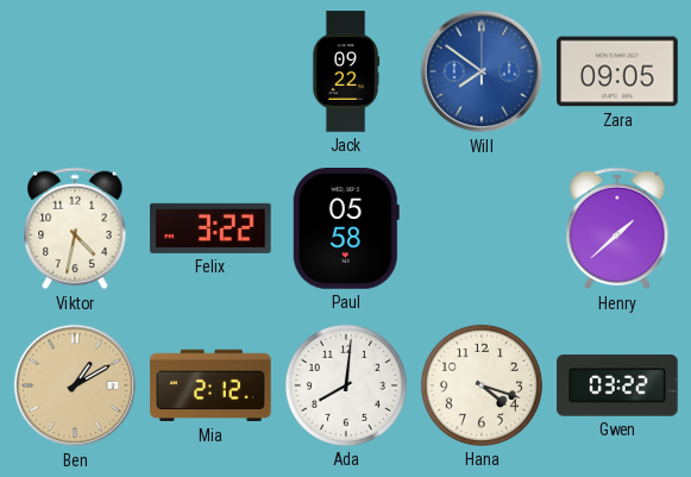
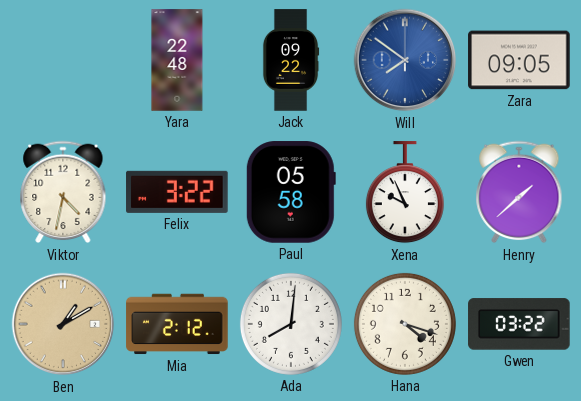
Yara: none -> 22:48
Xena: none -> 9:56
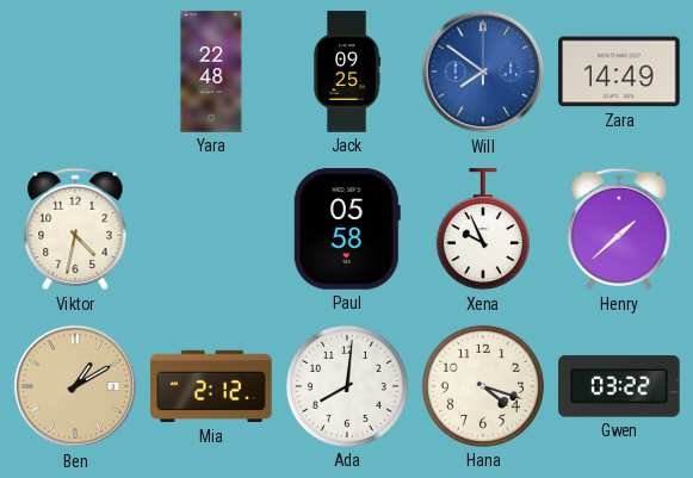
Jack: 09:22 -> 09:25
Zara: 09:05 -> 14:49
Felix: 3:22 -> none
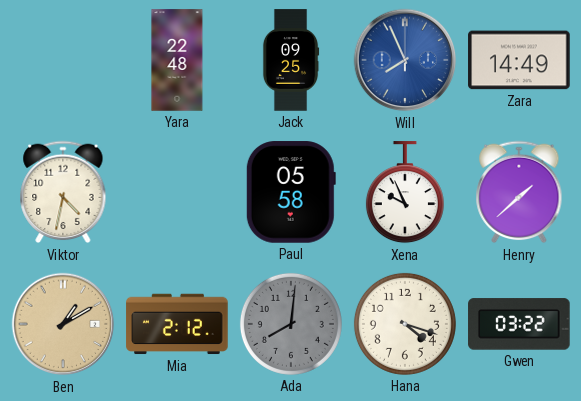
Will: 7:51 -> 7:56
Ada dial: white -> grey
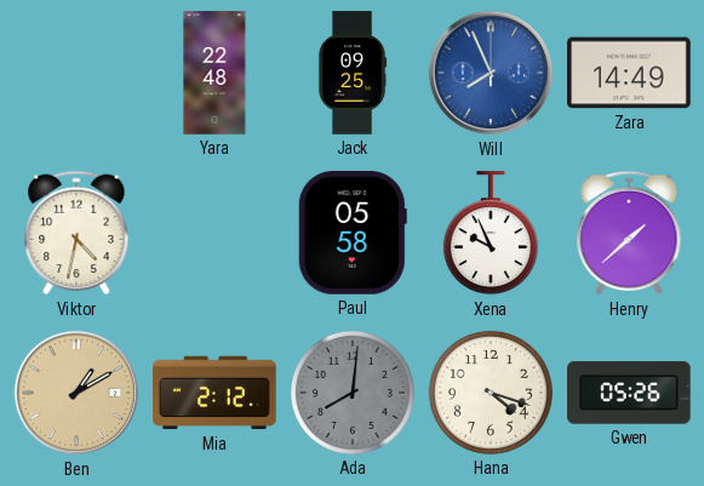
Gwen: 03:22 -> 05:26
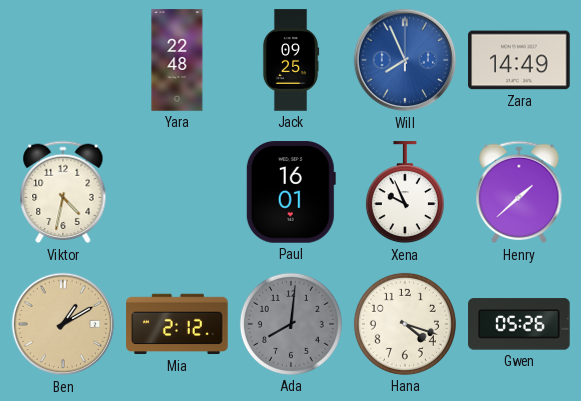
Paul: 05:58 -> 16:01
